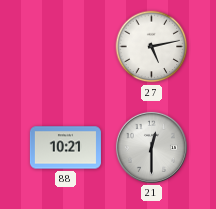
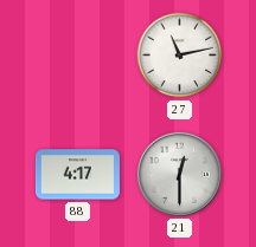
27: 5:13 -> 11:13
88: 10:21 -> 4:17
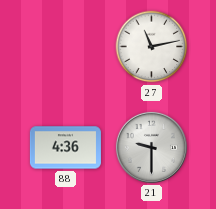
88: 4:17 -> 4:36
21: 12:30 -> 9:30
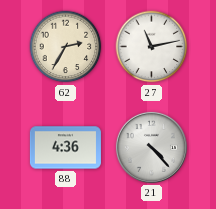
62: none -> 2:35
21: 9:30 -> 4:23
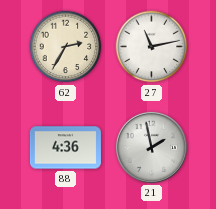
21: 4:23 -> 1:58
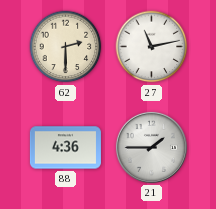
62: 2:35 -> 2:30
21: 1:58 -> 1:45
